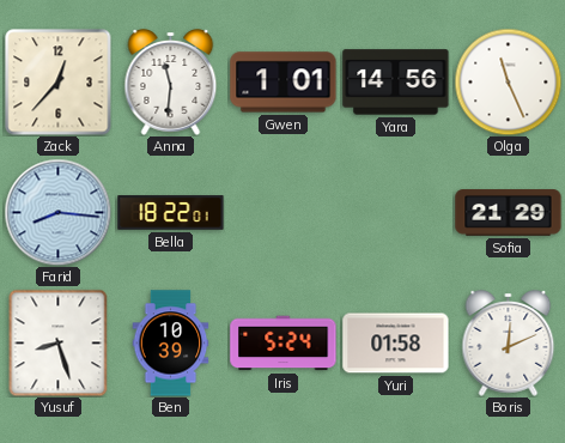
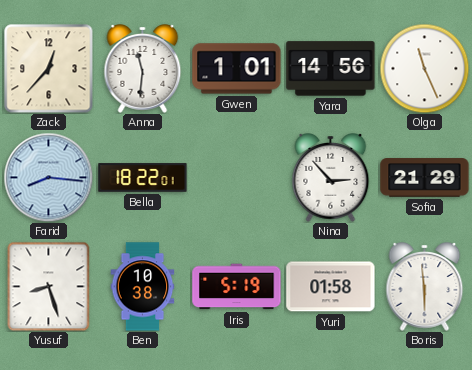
Nina: none -> 2:53
Ben: 10:39 -> 10:38
Iris: 5:24 -> 5:19
Boris: 12:11 -> 5:59
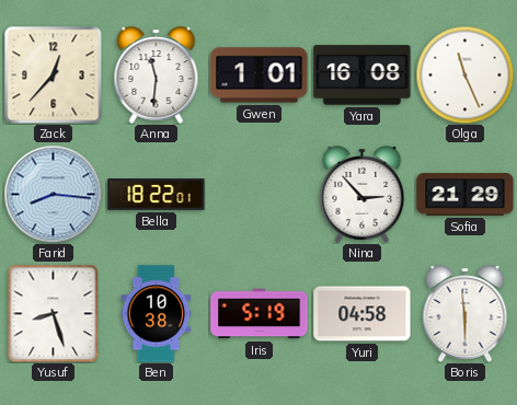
Yara: 14:56 -> 16:08
Yuri: 01:58 -> 04:58
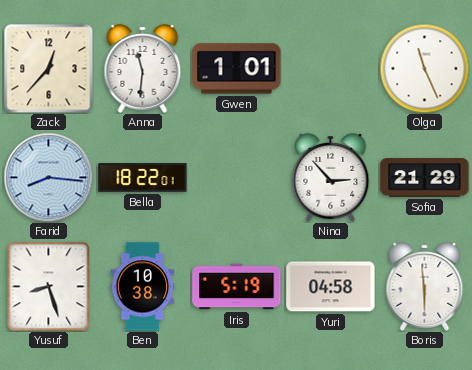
Yara: 16:08 -> none
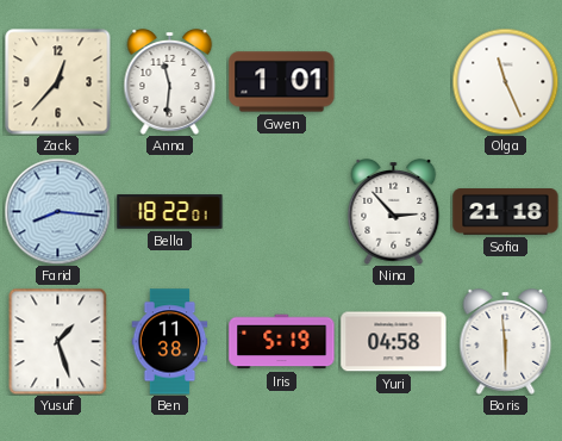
Sofia: 21:29 -> 21:18
Yusuf: 8:27 -> 1:27
Ben: 10:38 -> 11:38
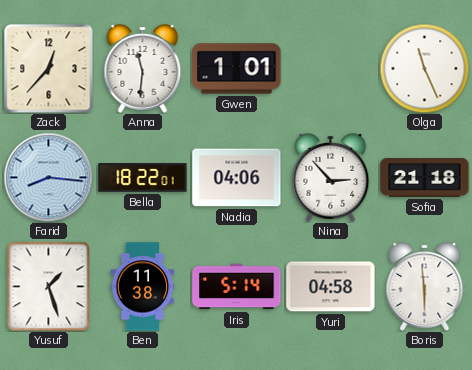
Nadia: none -> 04:06
Iris: 5:19 -> 5:14
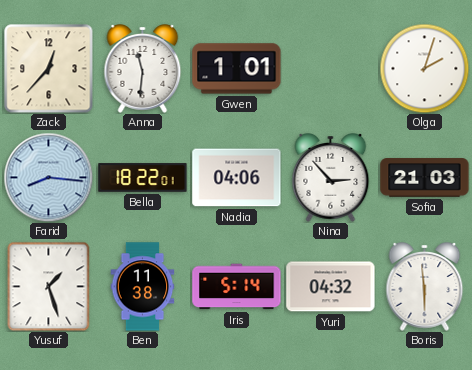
Olga: 11:26 -> 2:03
Sofia: 21:18 -> 21:03
Yuri: 04:58 -> 04:32
